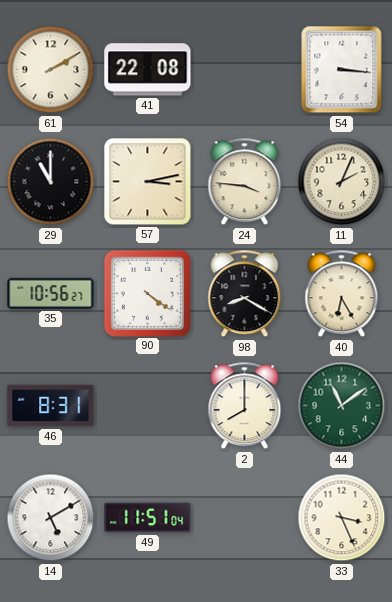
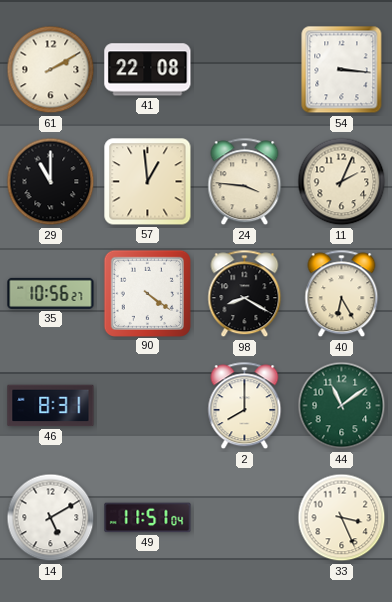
57: 3:13 -> 12:59
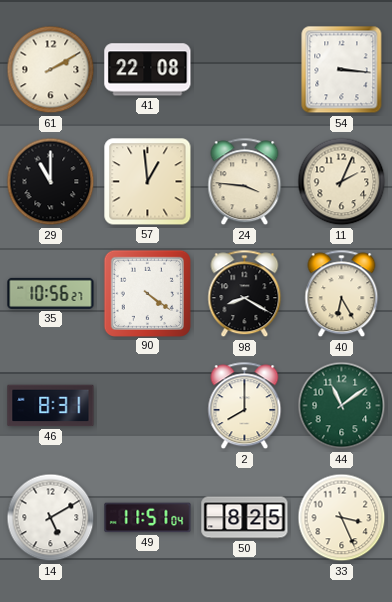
50: none -> 8:25
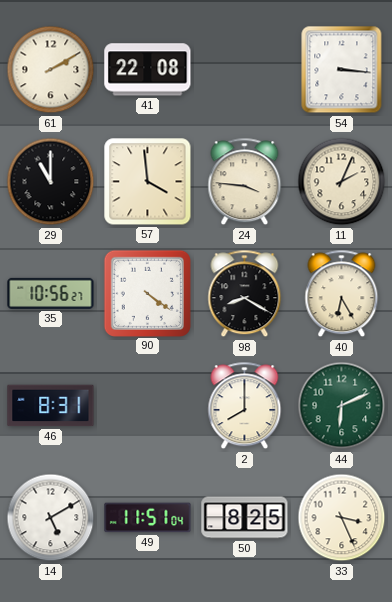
57: 12:59 -> 3:59
44: 11:09 -> 6:11
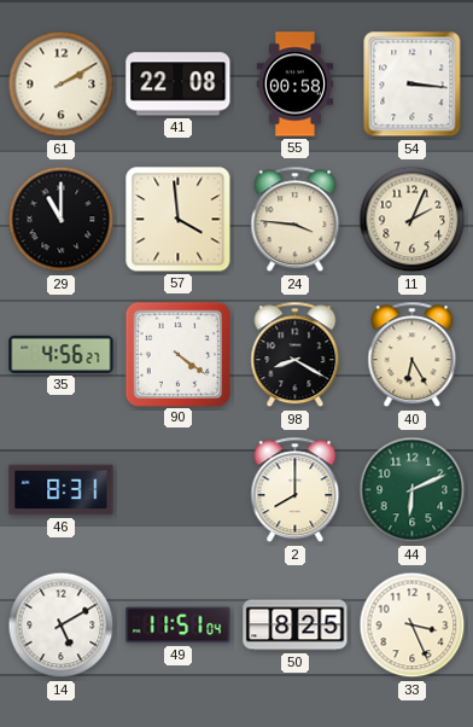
55: none -> 00:58
35: 10:56 -> 4:56
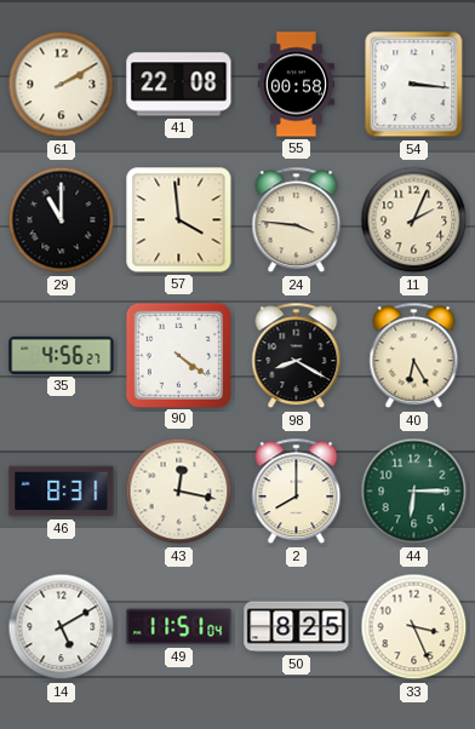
43: none -> 12:17
44: 6:11 -> 6:15
